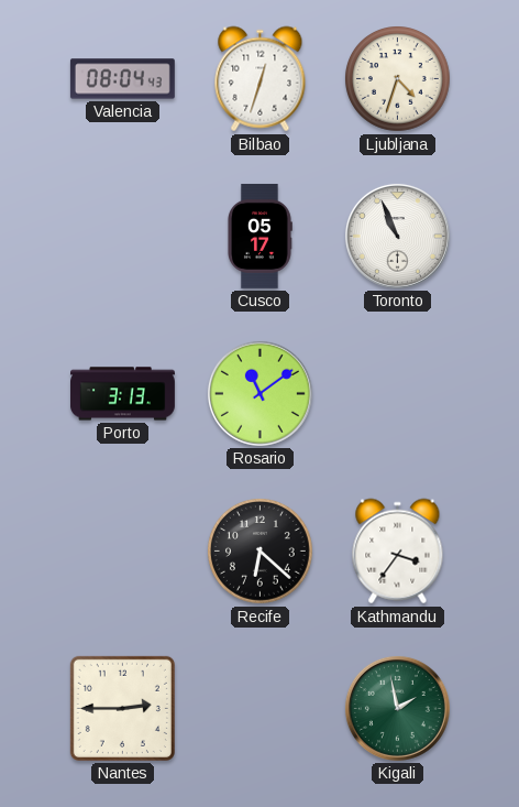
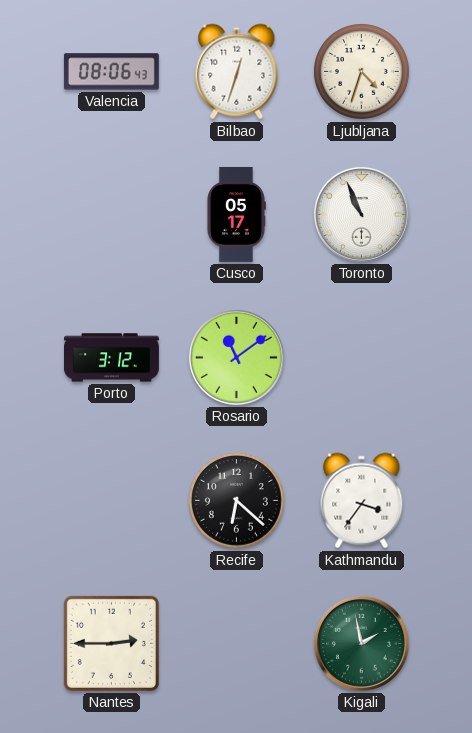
Valencia: 08:04 -> 08:06
Porto: 3:13 -> 3:12
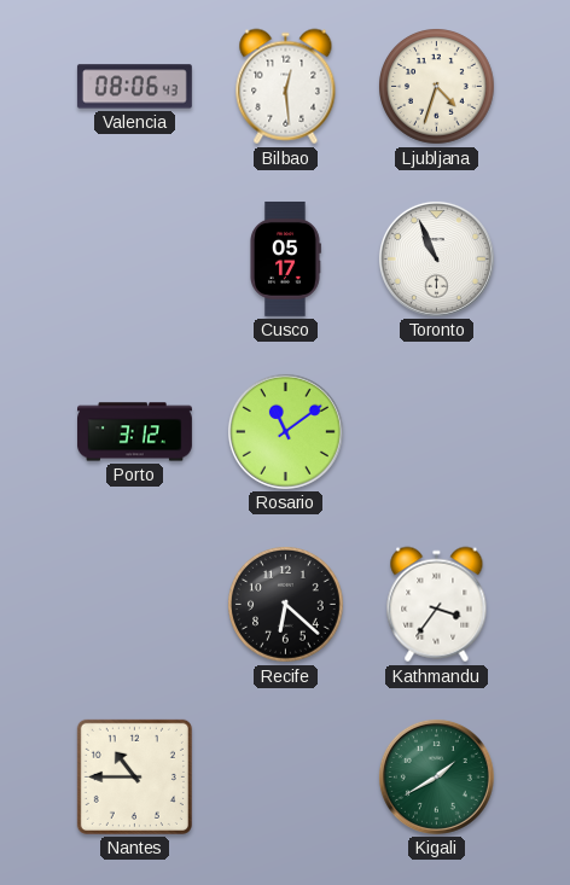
Bilbao: 12:33 -> 12:29
Nantes: 2:45 -> 10:45
Kigali: 1:58 -> 1:40
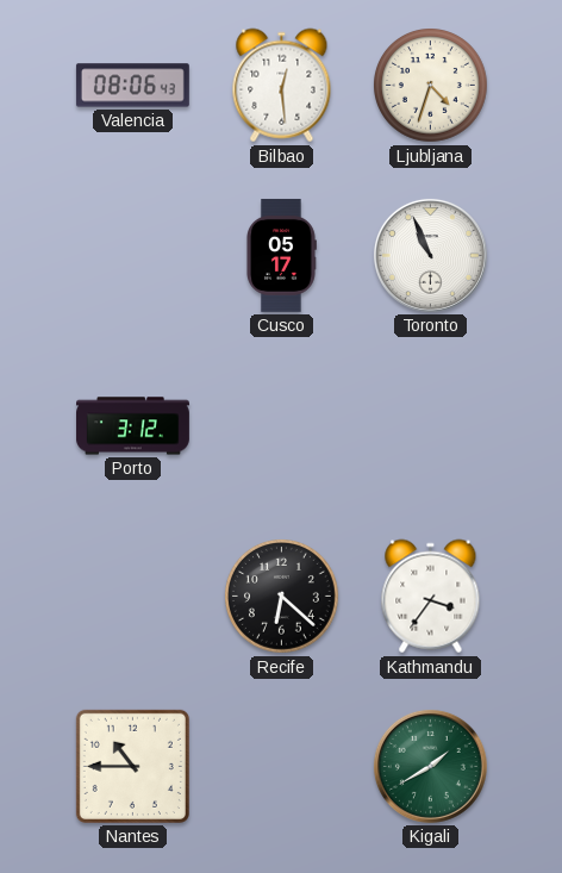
Rosario: 11:09 -> none
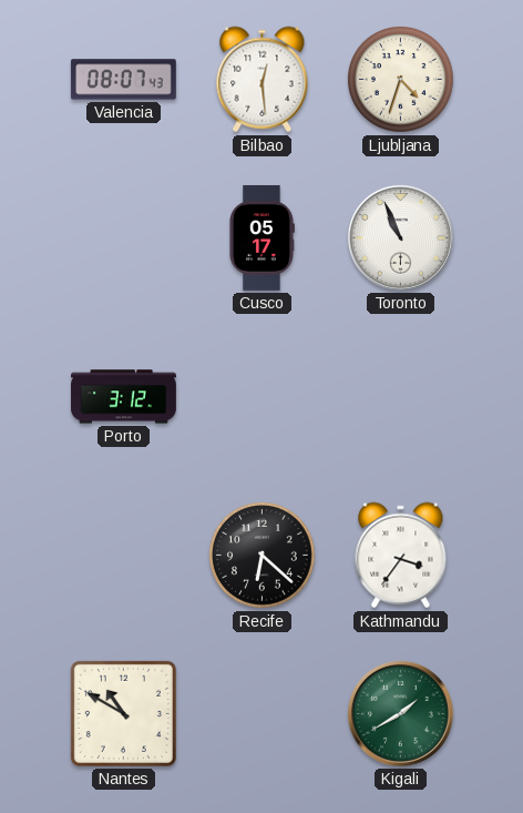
Valencia: 08:06 -> 08:07
Nantes: 10:45 -> 10:50
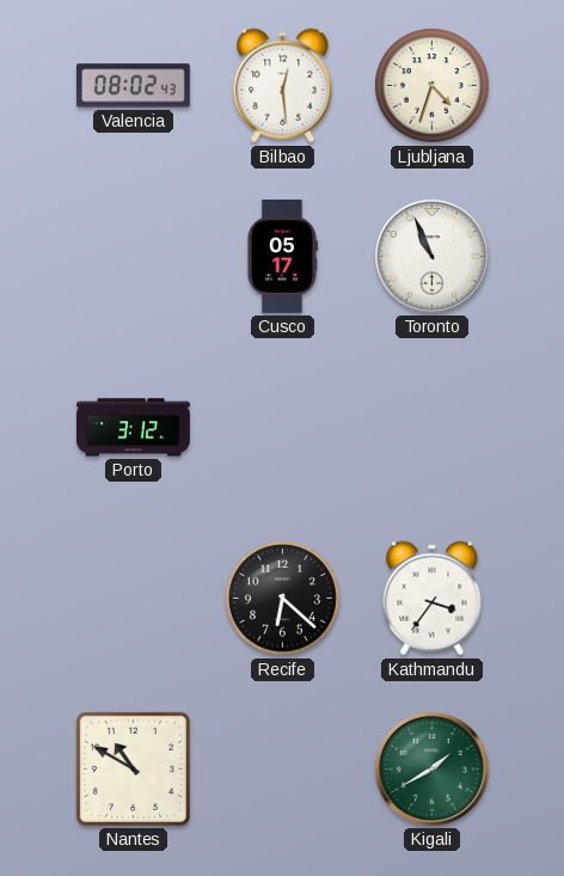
Valencia: 08:07 -> 08:02
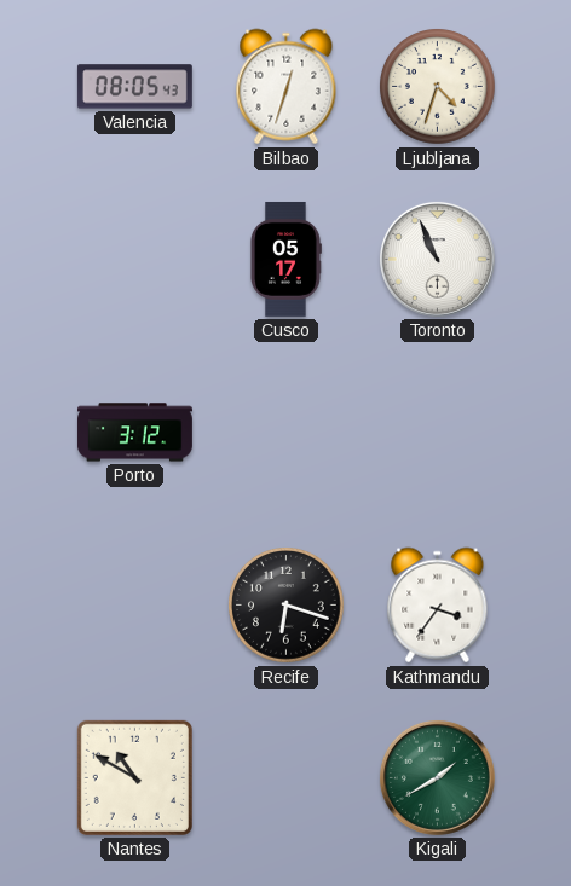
Valencia: 08:02 -> 08:05
Bilbao: 12:29 -> 12:33
Recife: 6:22 -> 6:18
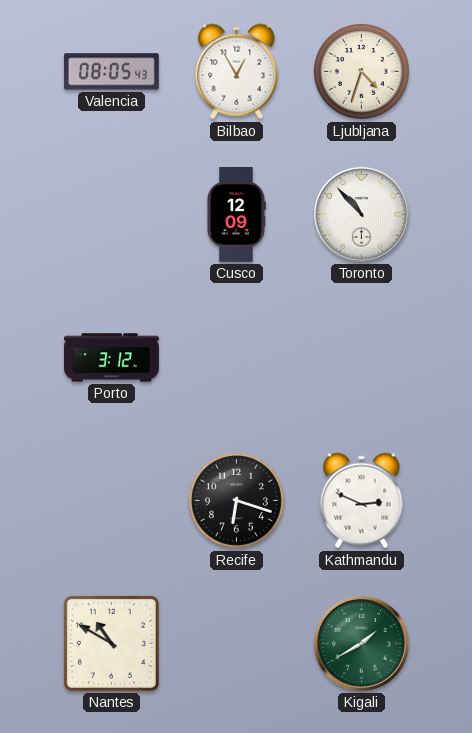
Bilbao: 12:33 -> 12:55
Cusco: 05:17 -> 12:09
Toronto: 10:56 -> 10:53
Kathmandu: 3:36 -> 2:49
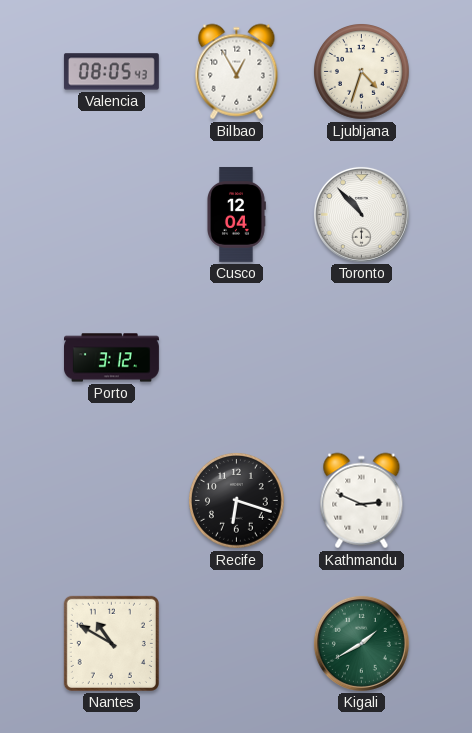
Cusco: 12:09 -> 12:04
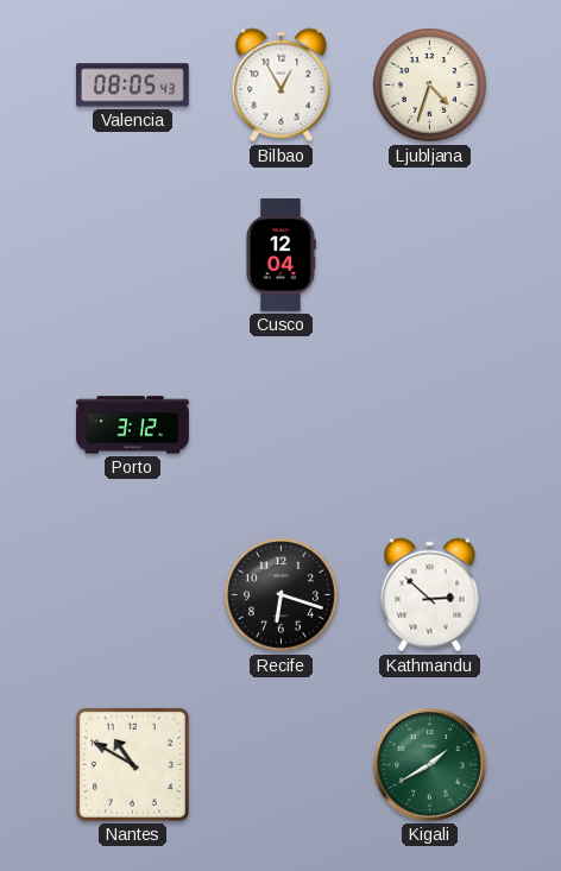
Toronto: 10:53 -> none
Kathmandu: 2:49 -> 2:52
